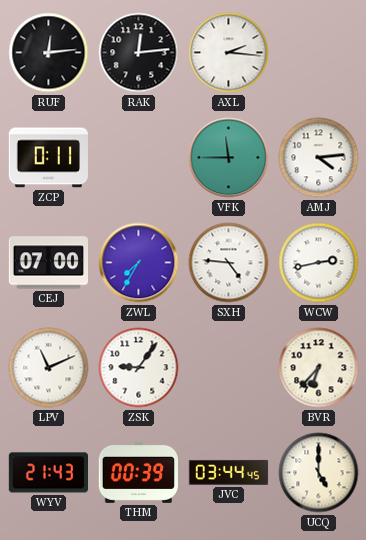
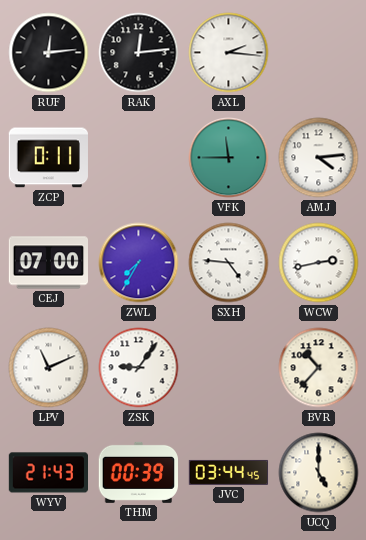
BVR: 6:37 -> 10:37
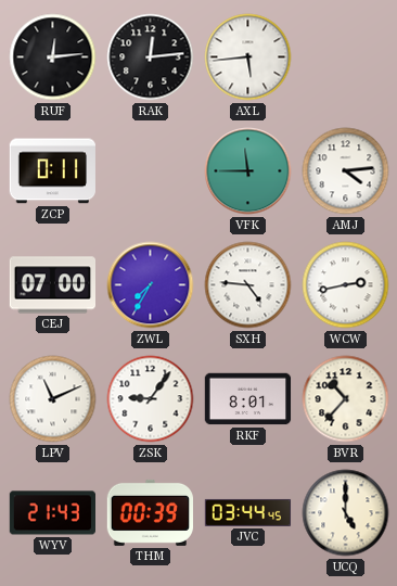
AXL: 2:16 -> 5:44
RKF: none -> 8:01
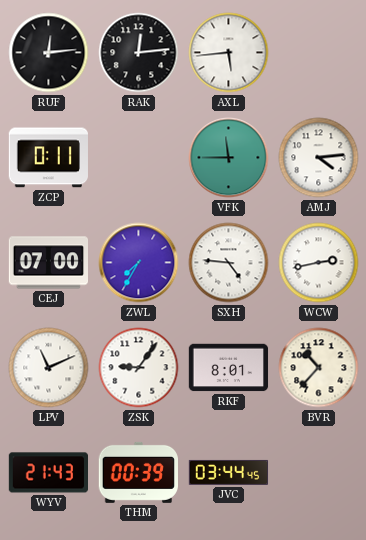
UCQ: 5:00 -> none
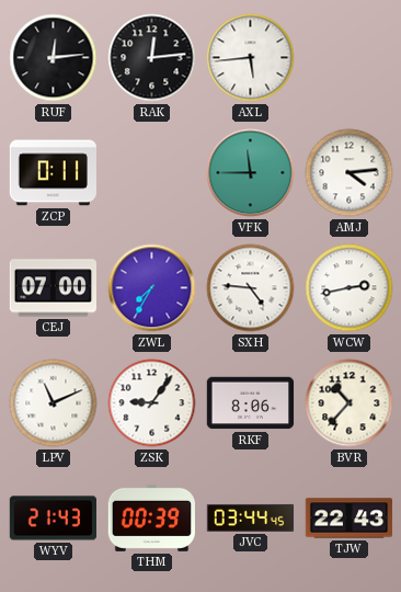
RKF: 8:01 -> 8:06
TJW: none -> 22:43
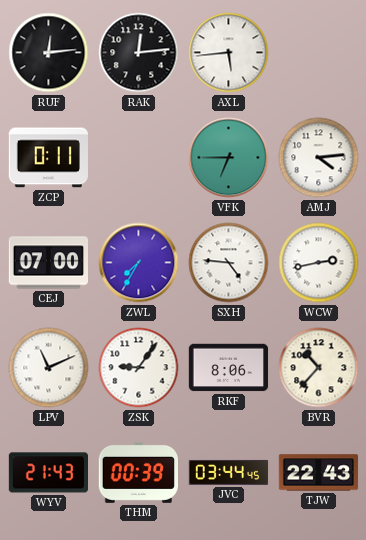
VFK: 11:45 -> 6:45
